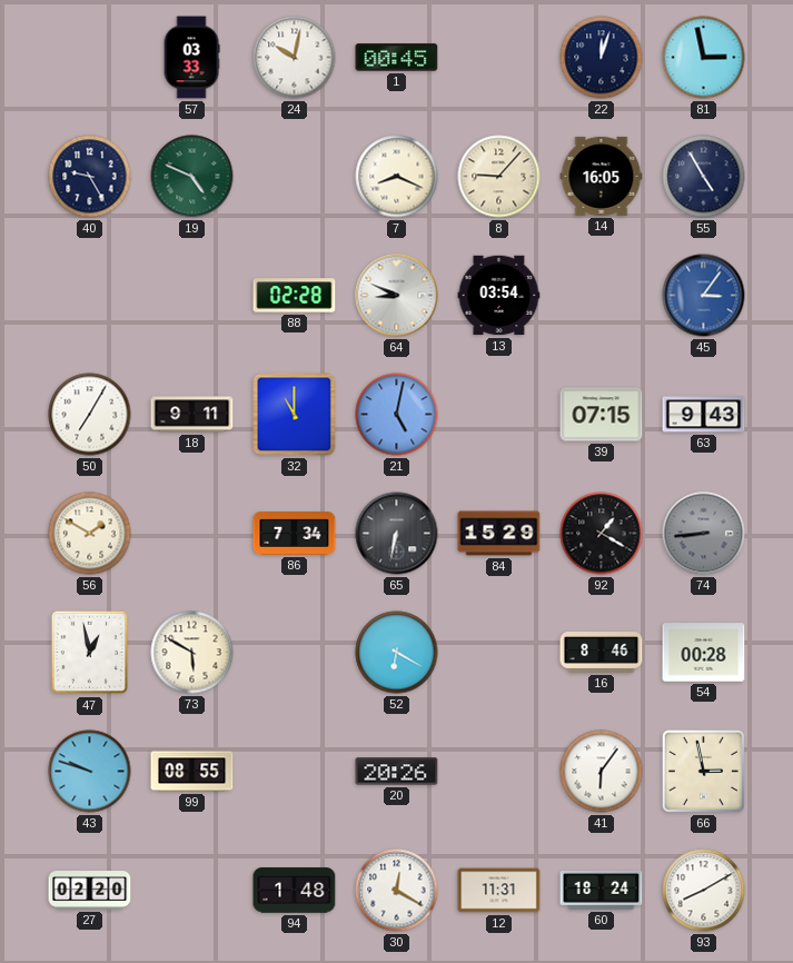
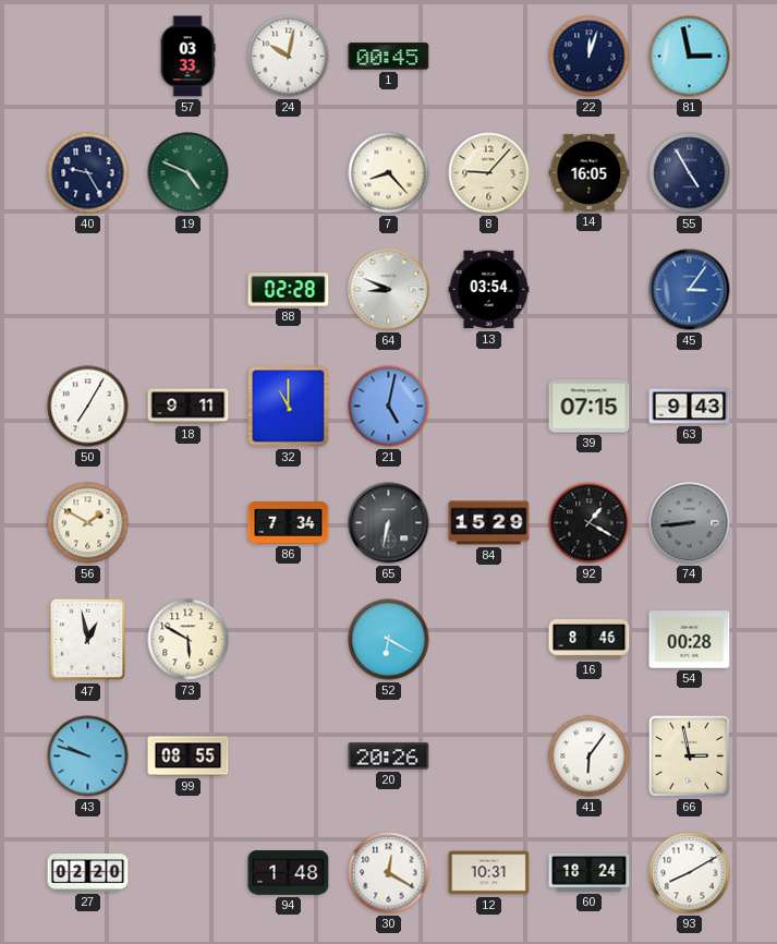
7: 8:19 -> 8:23
12: 11:31 -> 10:31
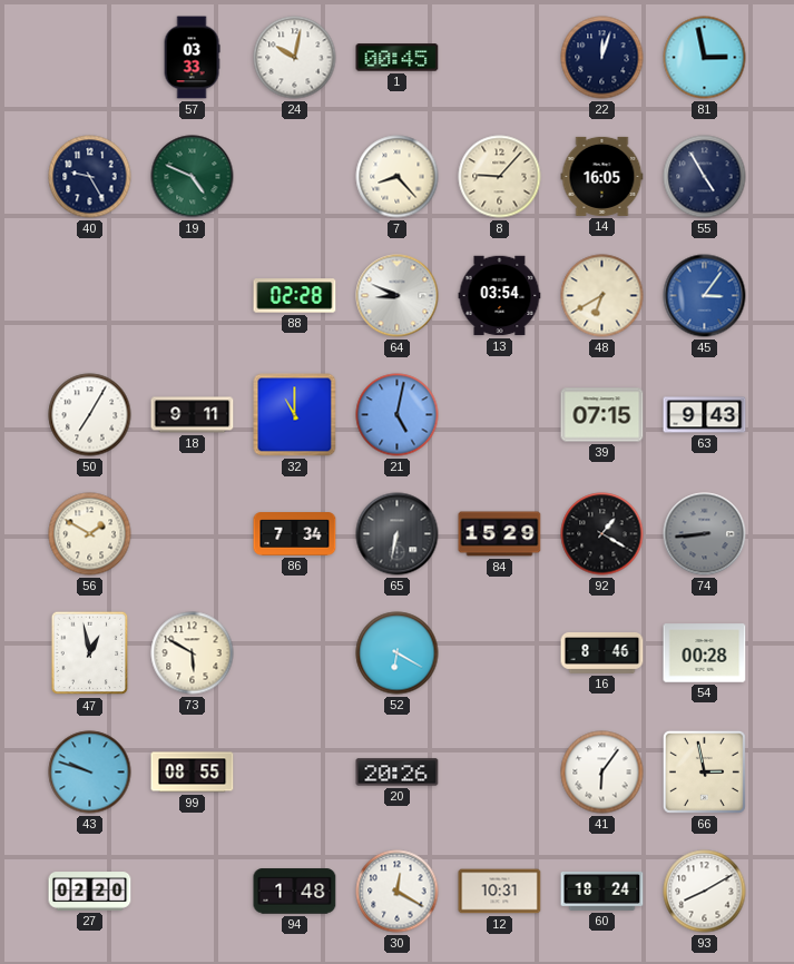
48: none -> 6:40
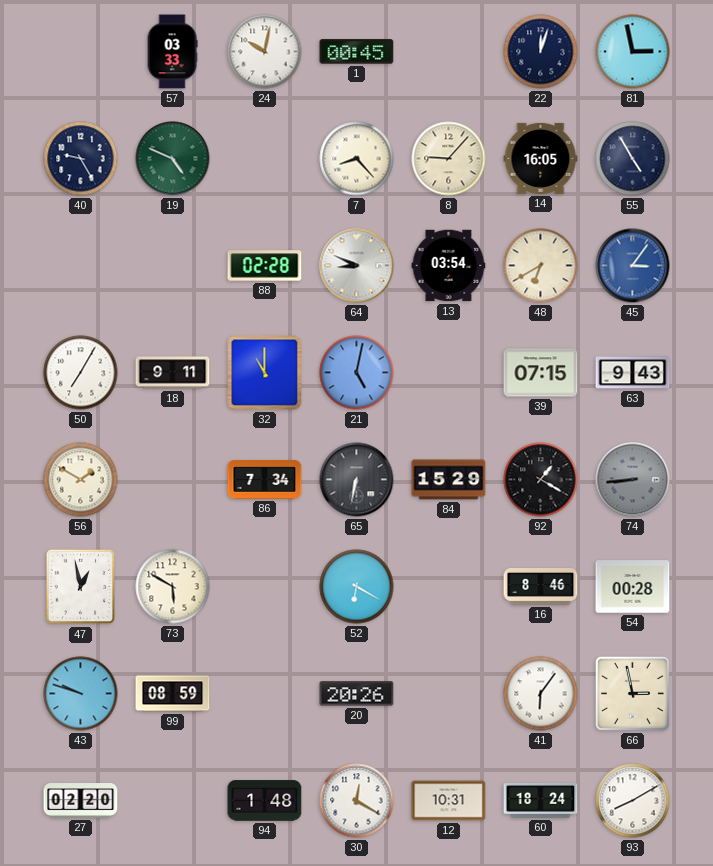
99: 08:55 -> 08:59
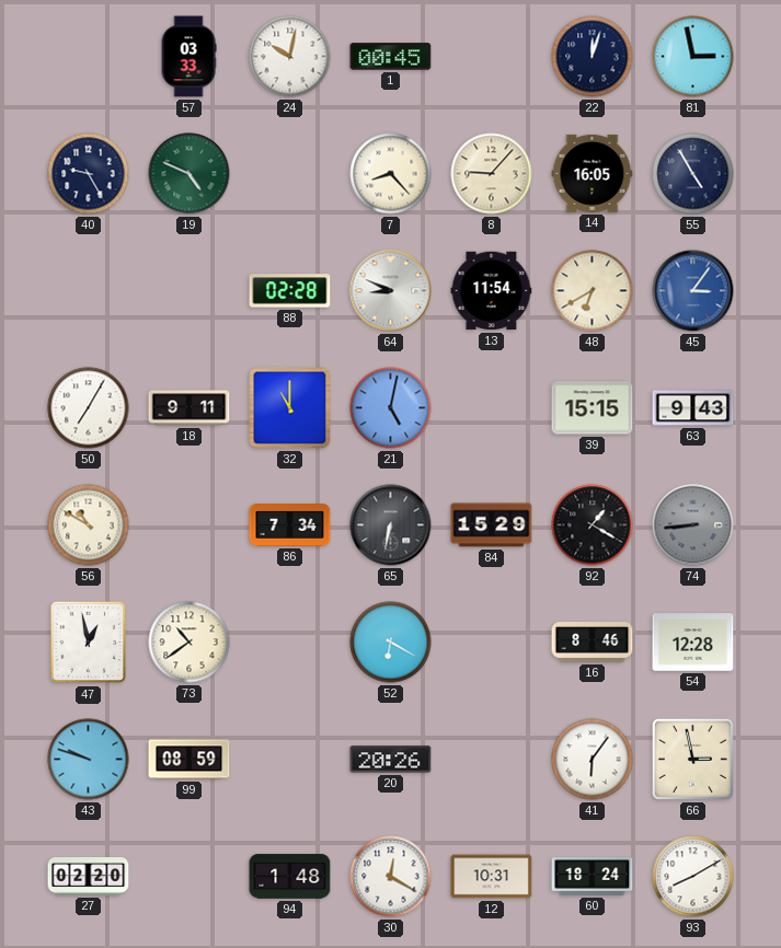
13: 03:54 -> 11:54
39: 07:15 -> 15:15
56: 1:50 -> 10:50
73: 5:50 -> 10:39
54: 00:28 -> 12:28
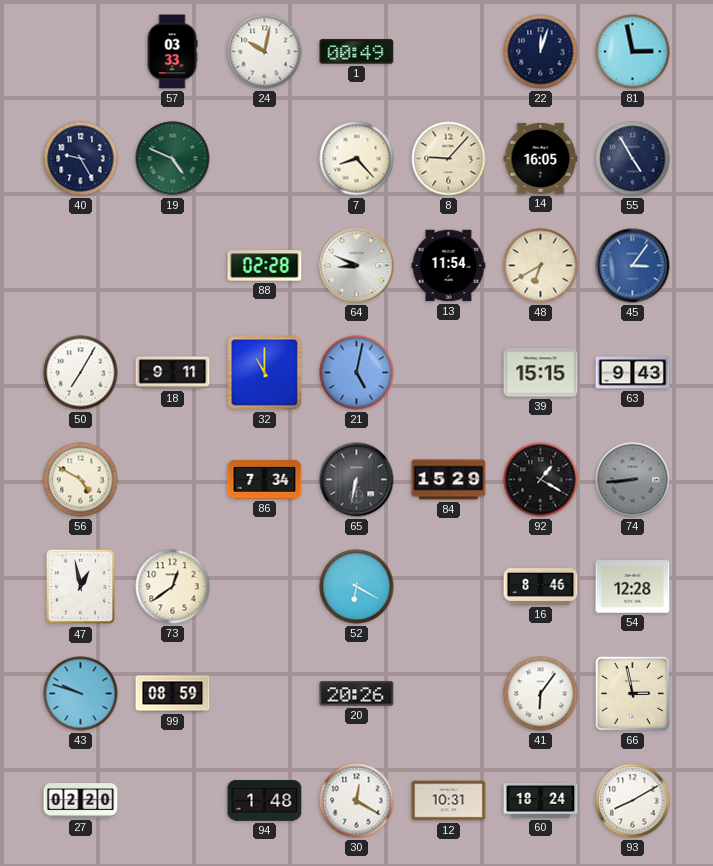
1: 00:45 -> 00:49
56: 10:50 -> 4:50
73: 10:39 -> 12:39
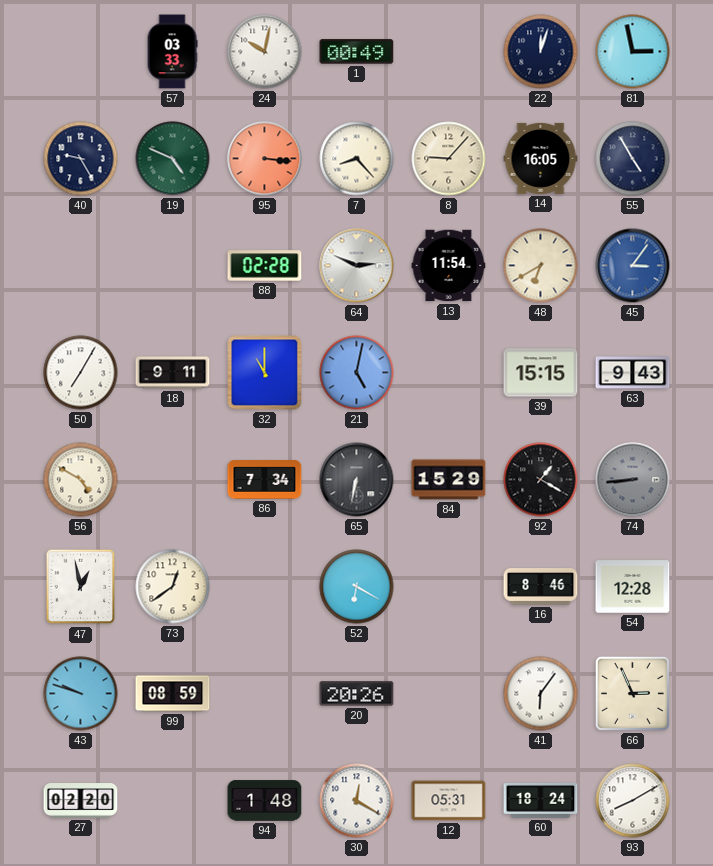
95: none -> 3:16
64: 8:49 -> 2:49
66: 2:58 -> 2:56
12: 10:31 -> 05:31
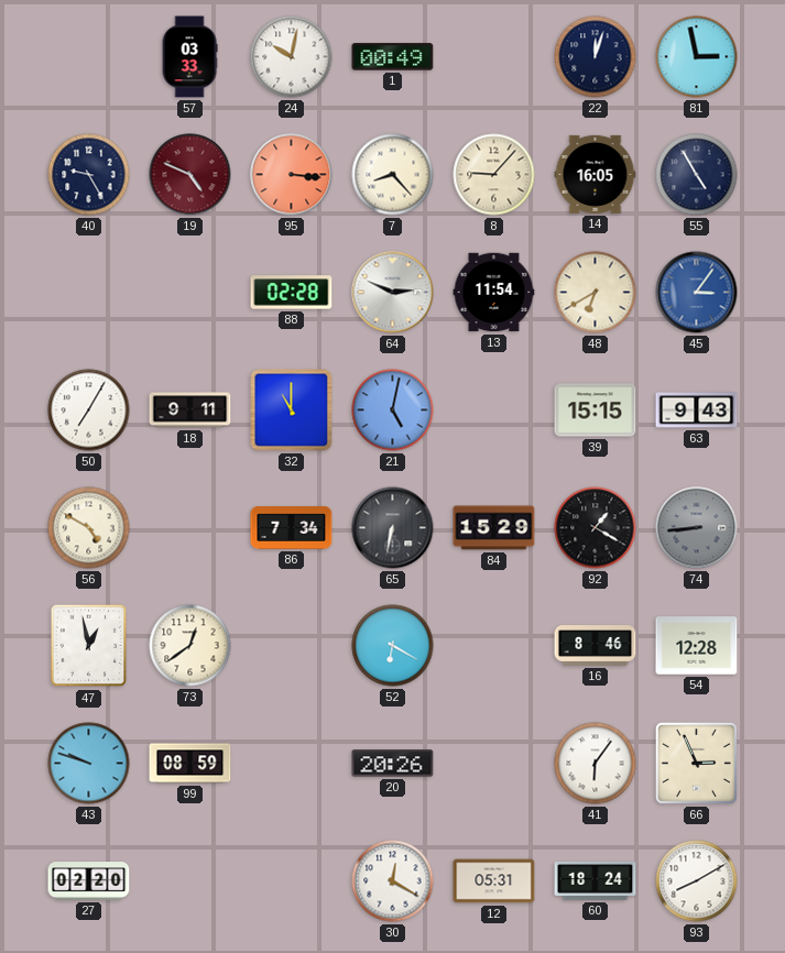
19 dial: green -> burgundy
94: 1:48 -> none
